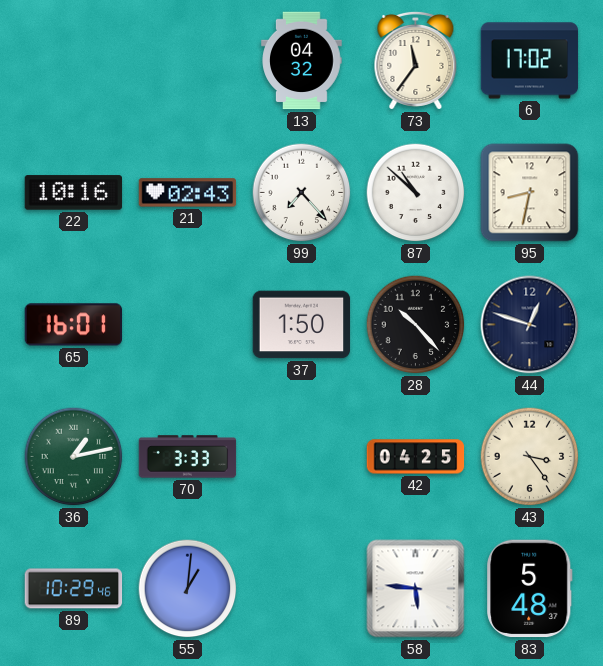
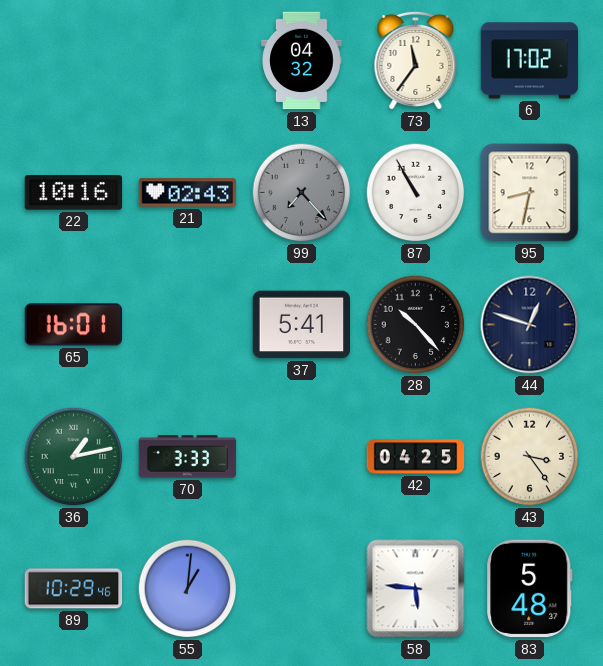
99 dial: white -> grey
87: 10:52 -> 10:55
37: 1:50 -> 5:41
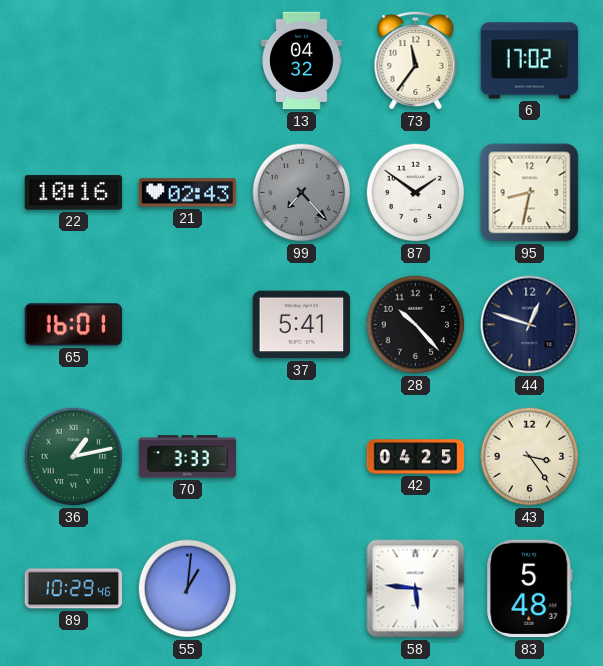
87: 10:55 -> 1:51
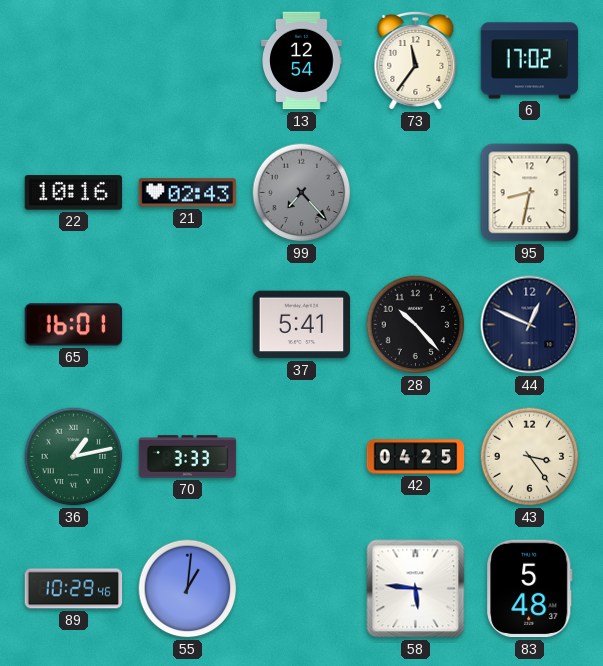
13: 04:32 -> 12:54
87: 1:51 -> none
44: 12:48 -> 12:49
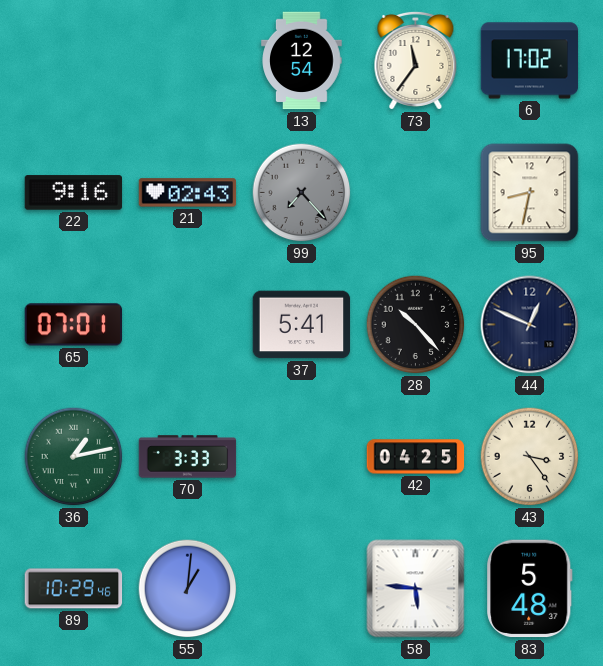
22: 10:16 -> 9:16
65: 16:01 -> 07:01
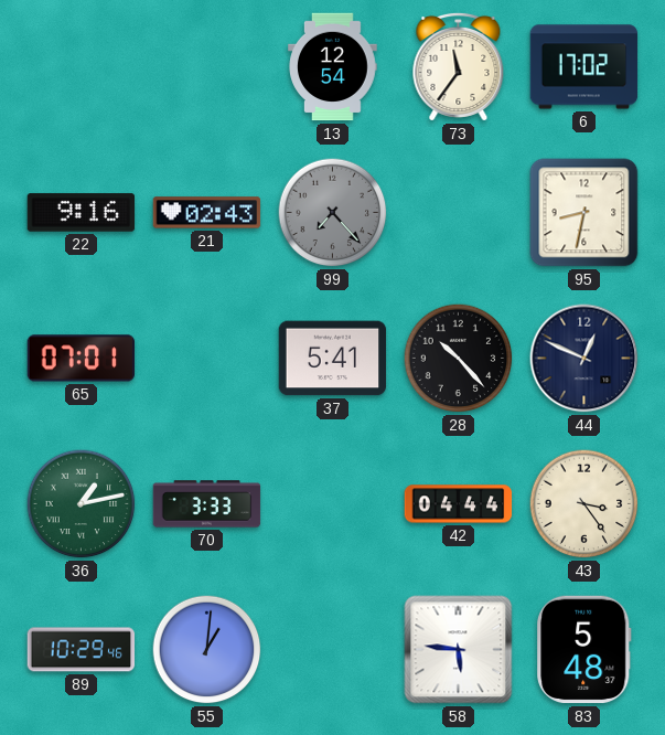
42: 04:25 -> 04:44
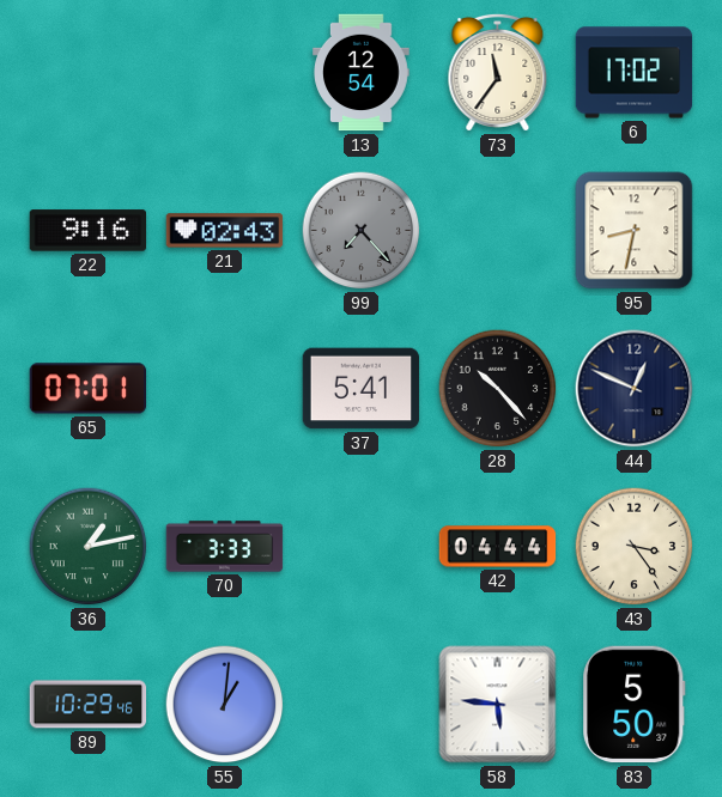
83: 5:48 -> 5:50
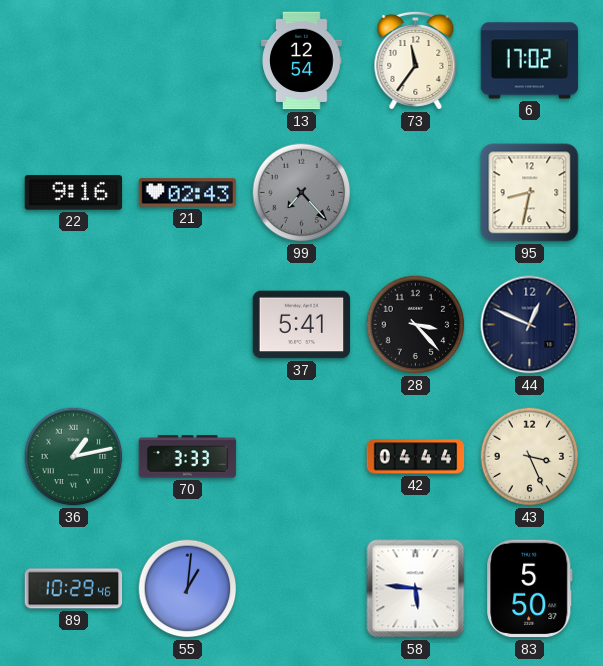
65: 07:01 -> none
28: 10:23 -> 3:23
43: 3:24 -> 3:26
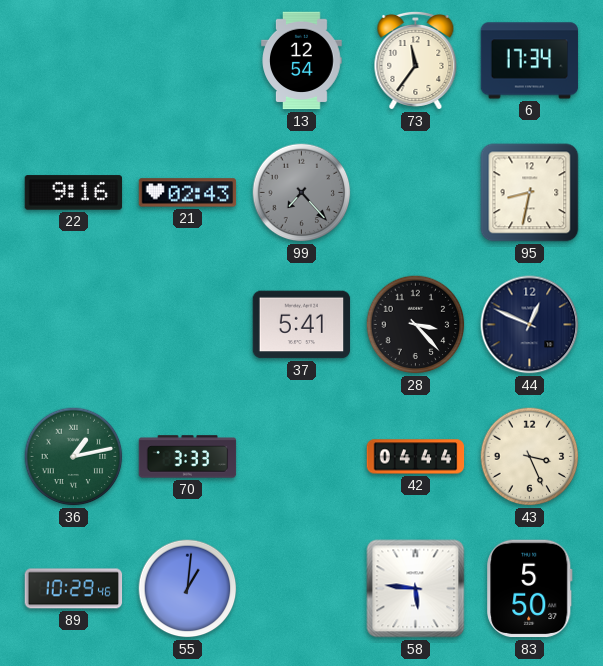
6: 17:02 -> 17:34
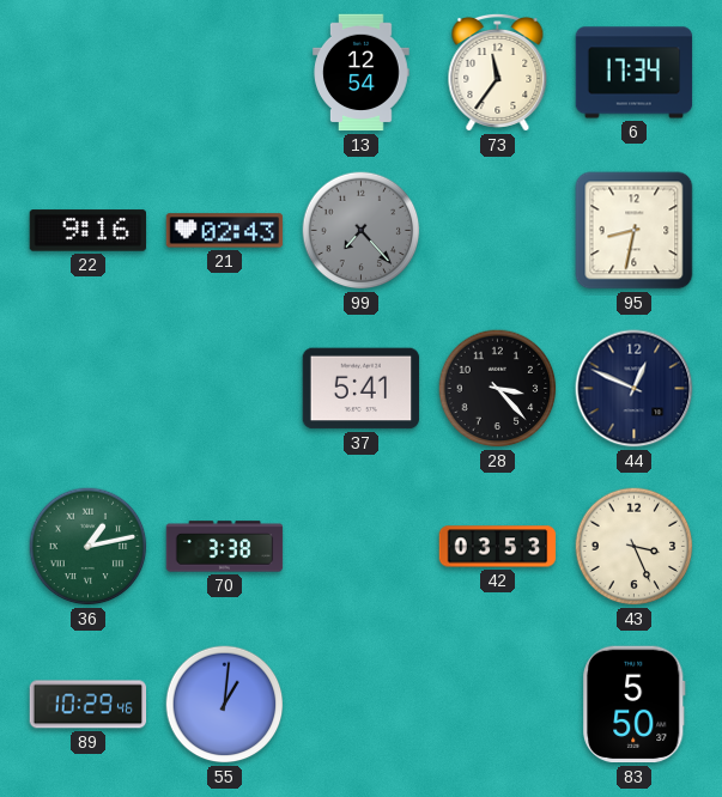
70: 3:33 -> 3:38
42: 04:44 -> 03:53
58: 5:46 -> none
